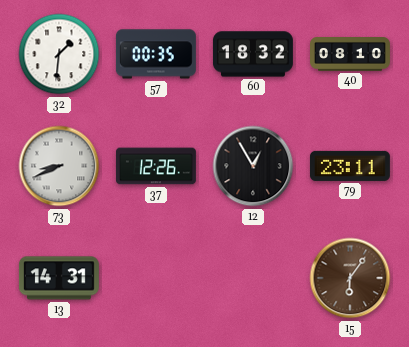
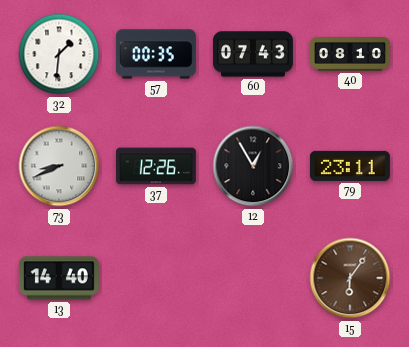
60: 18:32 -> 07:43
13: 14:31 -> 14:40
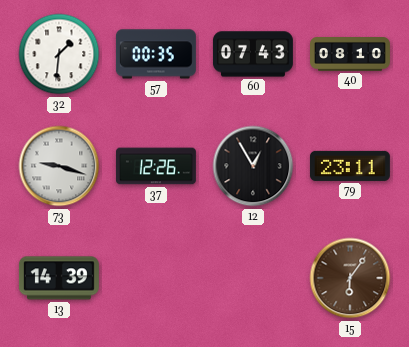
73: 8:41 -> 9:18
13: 14:40 -> 14:39
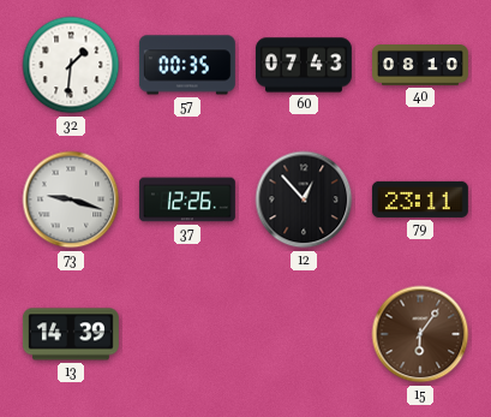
12: 12:55 -> 12:53
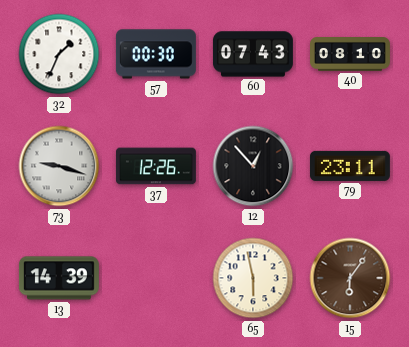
32: 1:31 -> 1:34
57: 00:35 -> 00:30
65: none -> 5:58
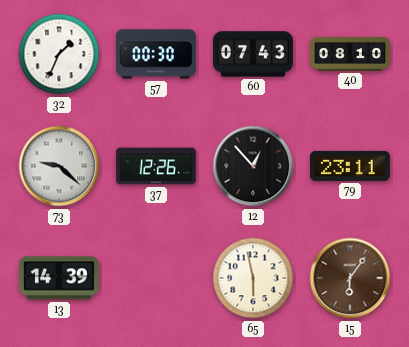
73: 9:18 -> 9:22
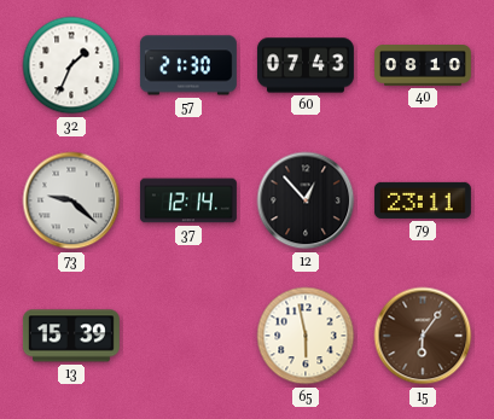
57: 00:30 -> 21:30
37: 12:26 -> 12:14
13: 14:39 -> 15:39
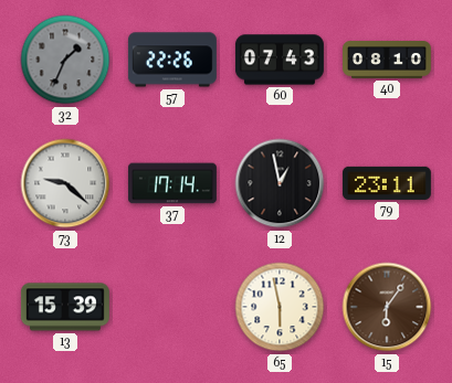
32 dial: white -> grey
57: 21:30 -> 22:26
37: 12:14 -> 17:14
12: 12:53 -> 12:58
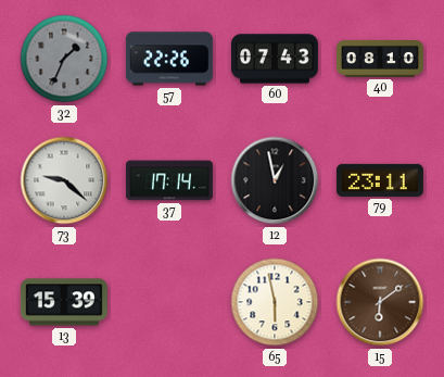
15: 6:06 -> 6:09
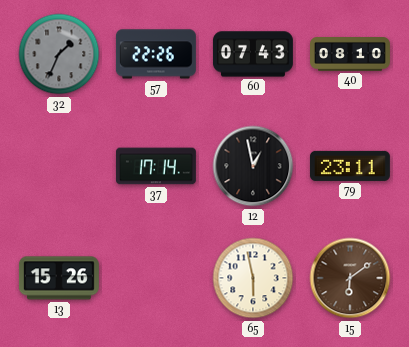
73: 9:22 -> none
13: 15:39 -> 15:26
